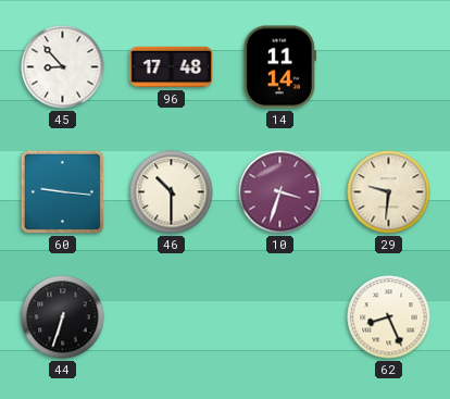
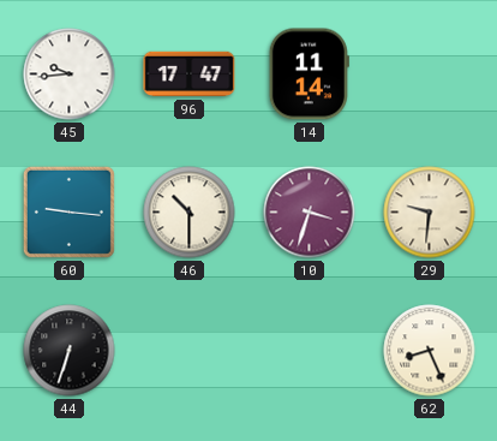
45: 8:53 -> 9:44
96: 17:48 -> 17:47
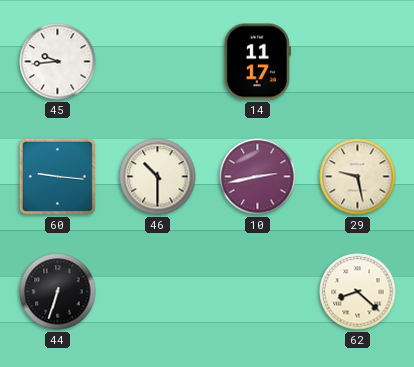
96: 17:47 -> none
14: 11:14 -> 11:17
10: 3:33 -> 2:43
29: 9:31 -> 9:28
62: 8:26 -> 8:22
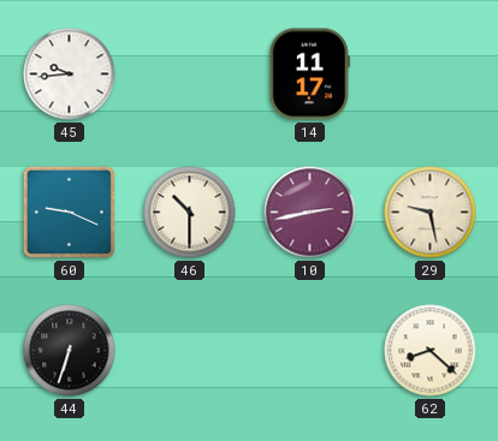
60: 9:16 -> 9:19
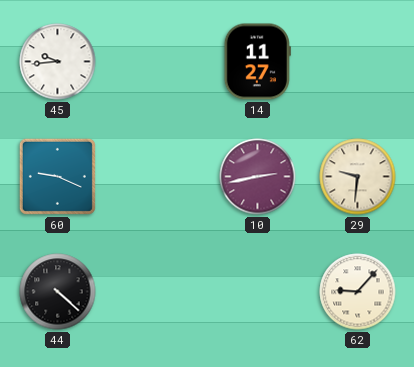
14: 11:17 -> 11:27
46: 10:30 -> none
29: 9:28 -> 9:31
44: 6:33 -> 4:22
62: 8:22 -> 9:07
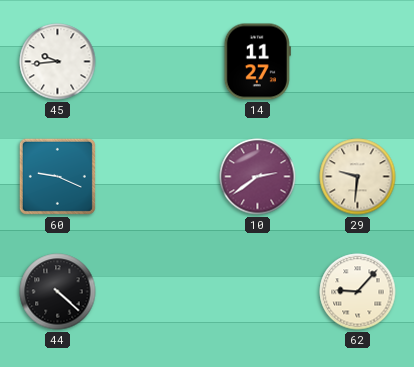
10: 2:43 -> 2:39
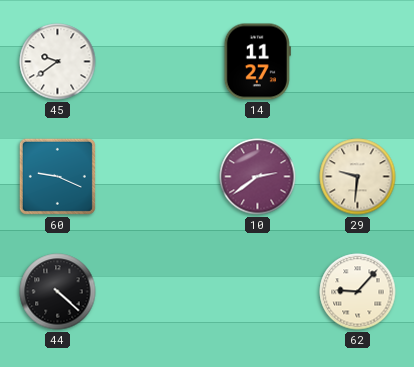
45: 9:44 -> 9:39
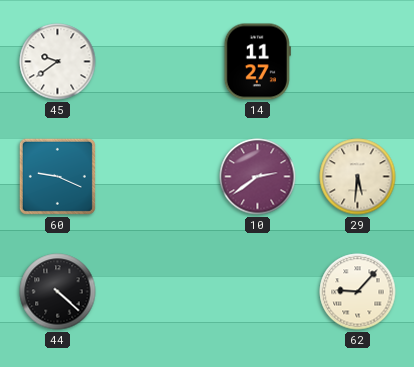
29: 9:31 -> 5:31
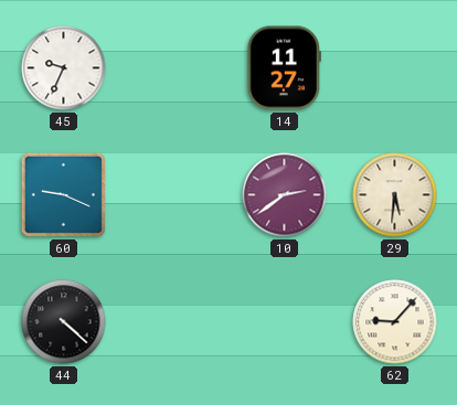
45: 9:39 -> 9:34
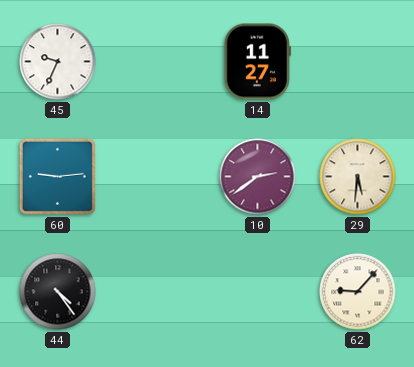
60: 9:19 -> 9:14
44: 4:22 -> 4:24
